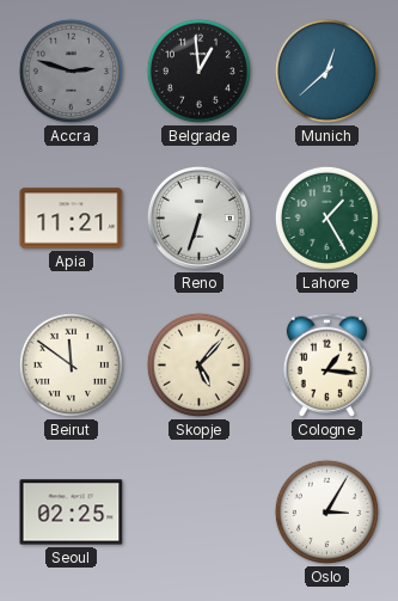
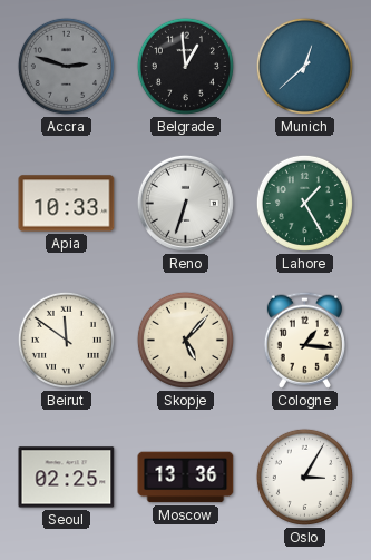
Apia: 11:21 -> 10:33
Moscow: none -> 13:36
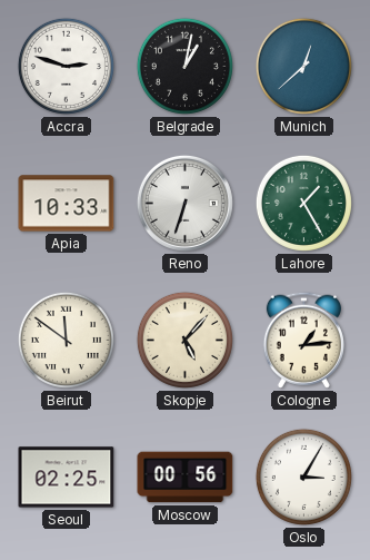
Accra dial: grey -> white
Belgrade: 12:59 -> 1:02
Cologne: 1:16 -> 1:14
Moscow: 13:36 -> 00:56
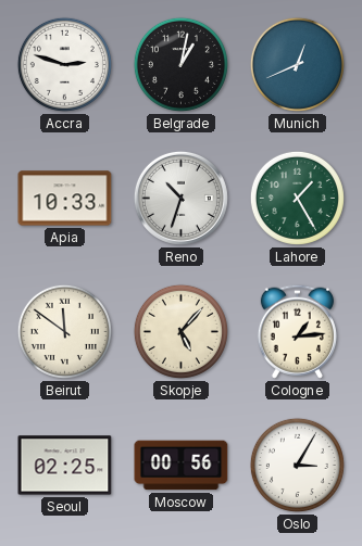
Munich: 12:38 -> 12:41
Reno: 6:33 -> 10:33
